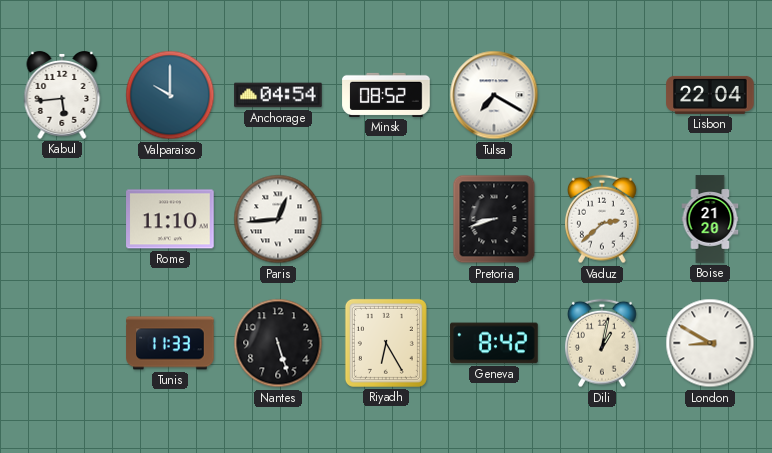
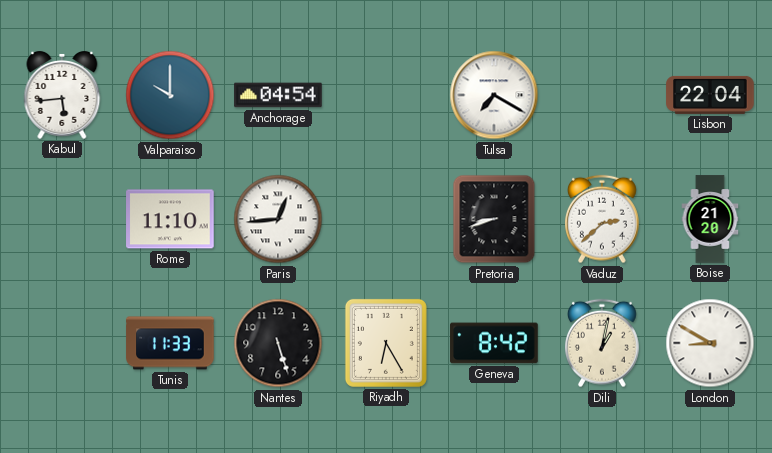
Minsk: 08:52 -> none
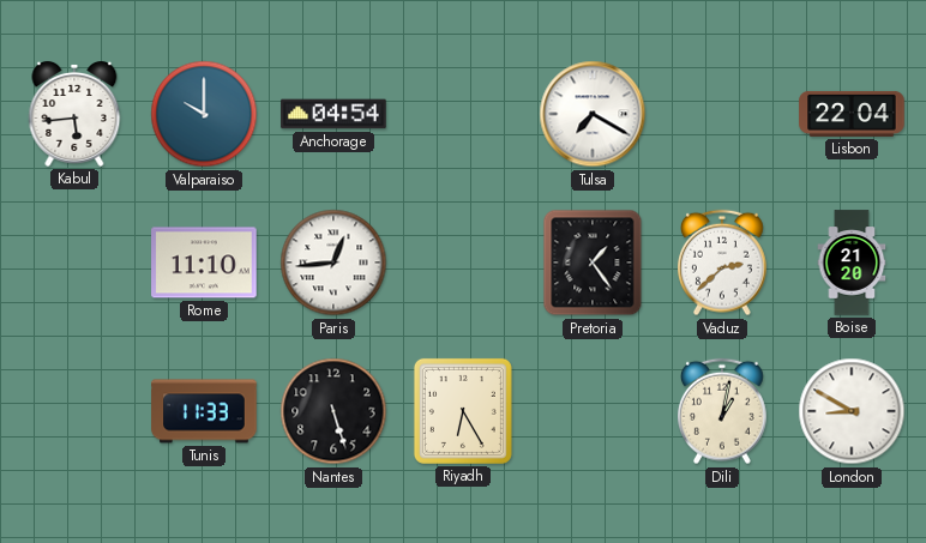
Pretoria: 8:42 -> 1:24
Geneva: 8:42 -> none
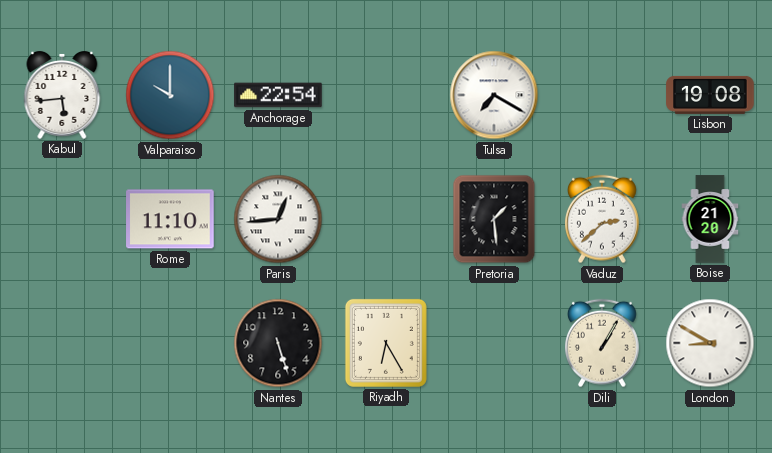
Anchorage: 04:54 -> 22:54
Lisbon: 22:04 -> 19:08
Pretoria: 1:24 -> 1:29
Tunis: 11:33 -> none
Dili: 1:02 -> 1:05
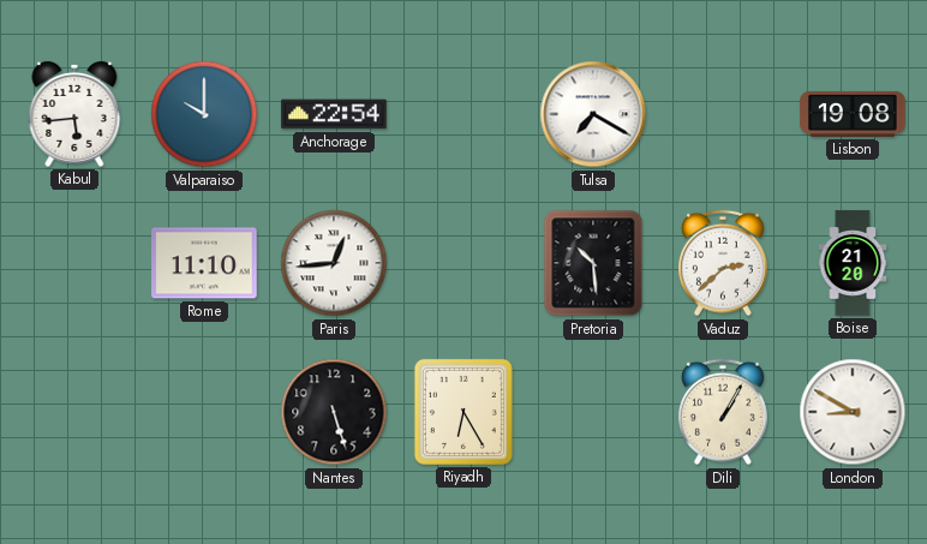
Pretoria: 1:29 -> 10:29
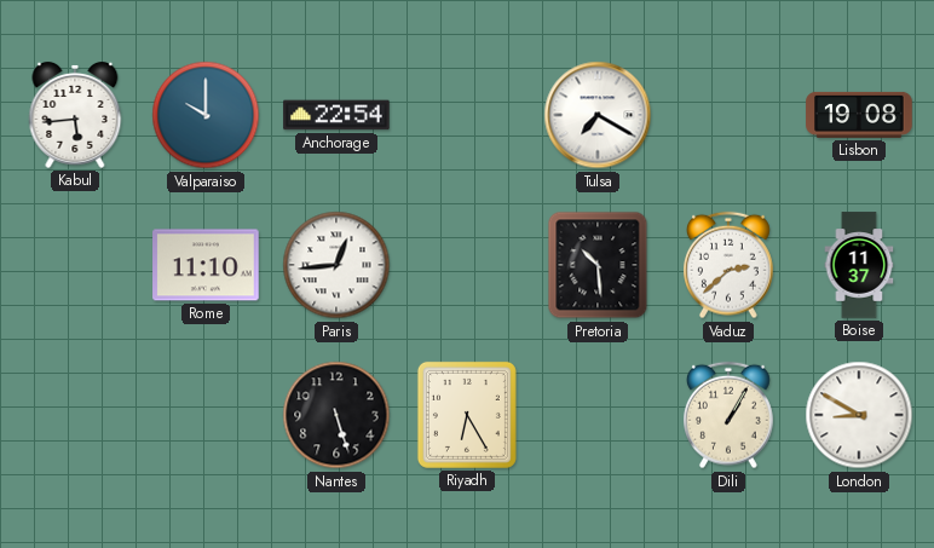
Boise: 21:20 -> 11:37
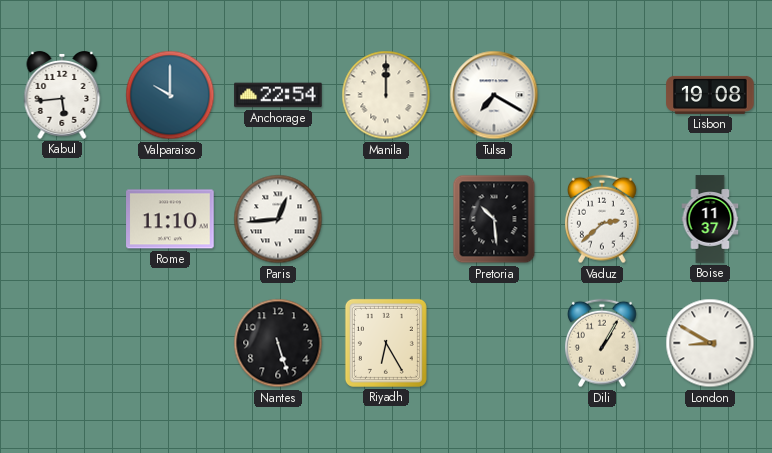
Manila: none -> 12:00
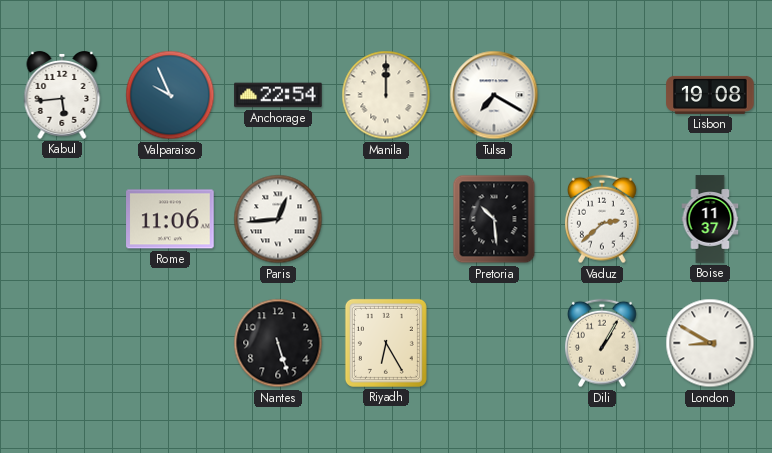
Valparaiso: 10:00 -> 9:56
Rome: 11:10 -> 11:06
